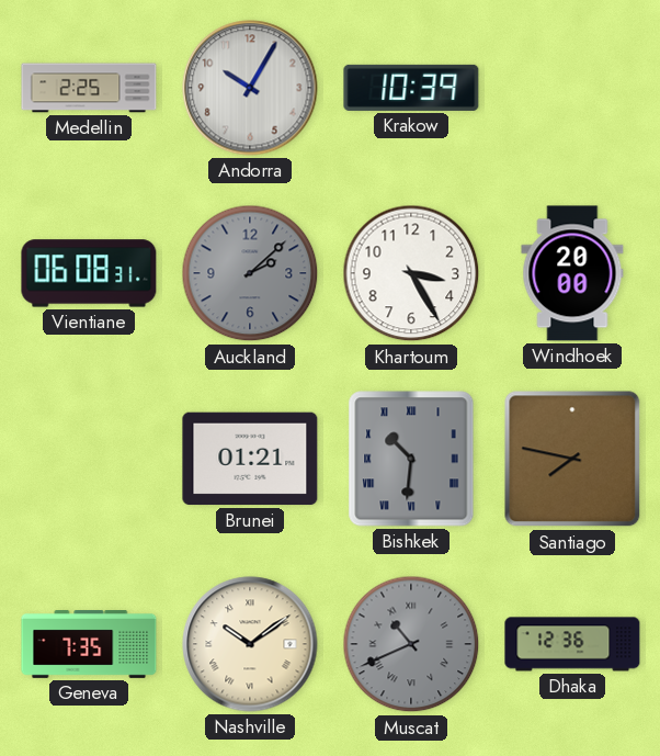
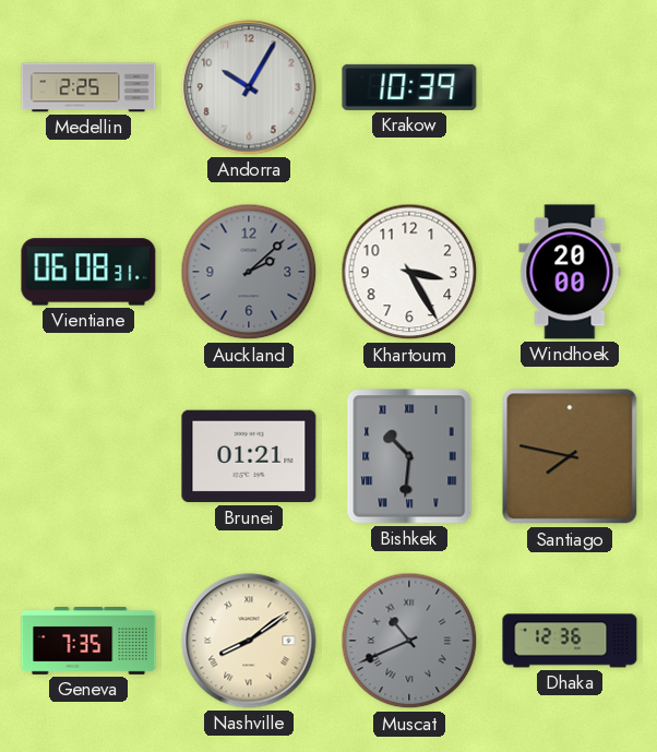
Nashville: 10:09 -> 8:09
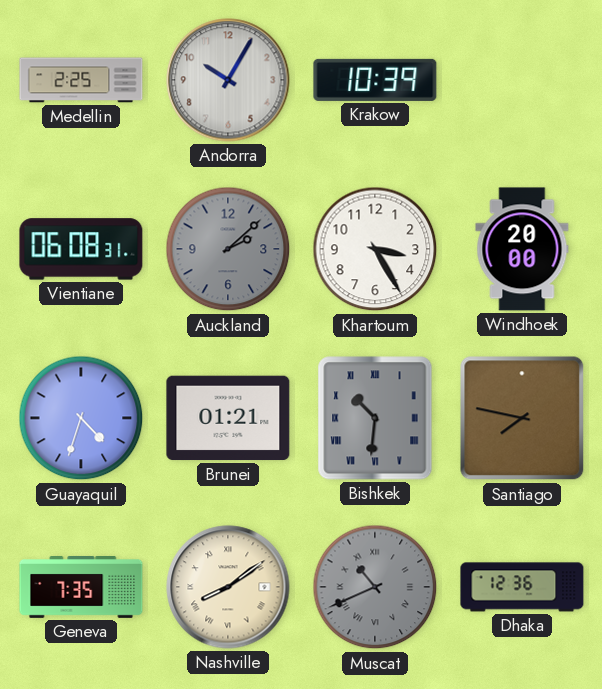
Guayaquil: none -> 4:33
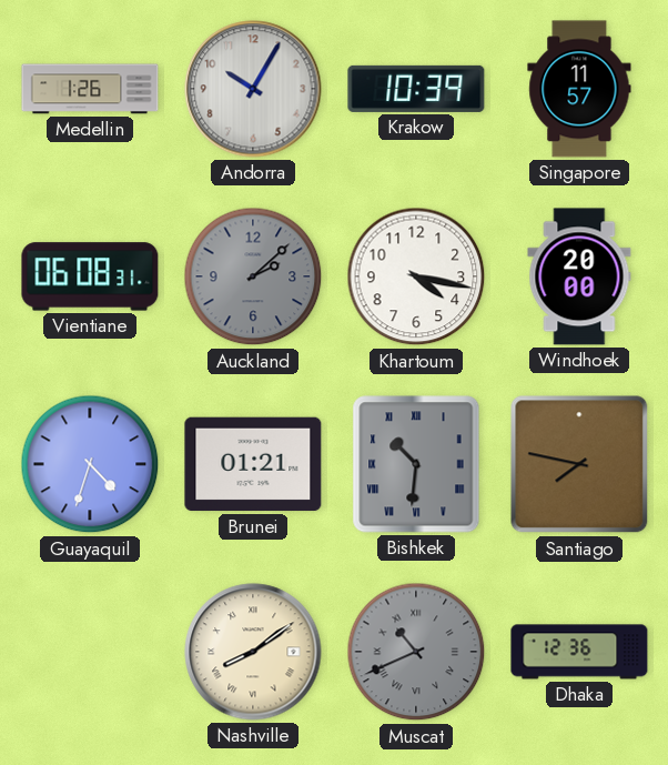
Medellin: 2:25 -> 1:26
Singapore: none -> 11:57
Khartoum: 3:25 -> 4:17
Geneva: 7:35 -> none
